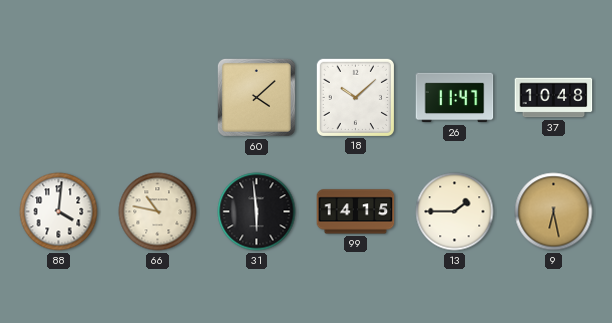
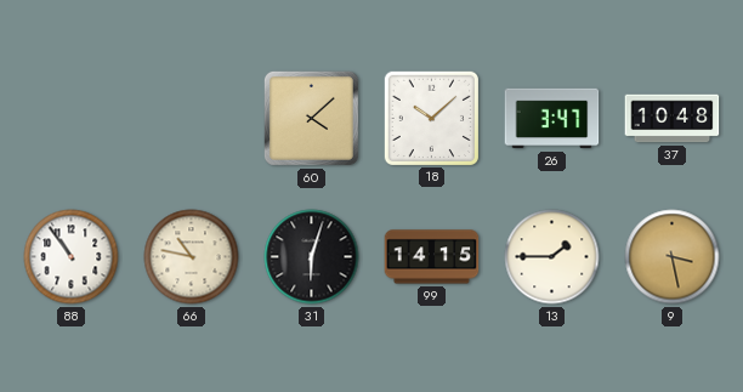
26: 11:47 -> 3:47
88: 4:01 -> 10:54
31: 5:59 -> 6:03
9: 6:28 -> 3:28
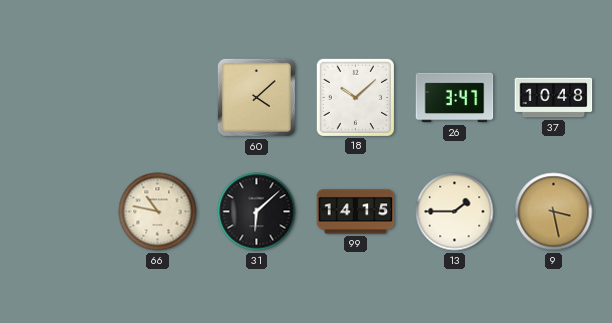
88: 10:54 -> none
31: 6:03 -> 6:08
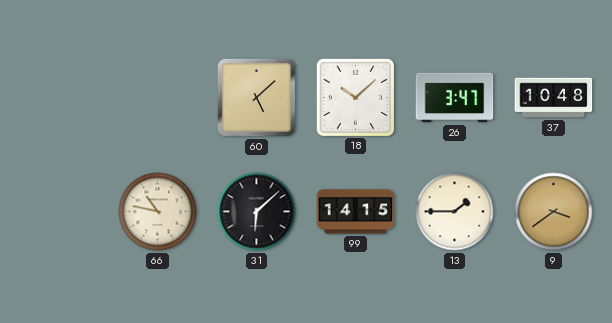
60: 4:08 -> 5:08
9: 3:28 -> 3:39
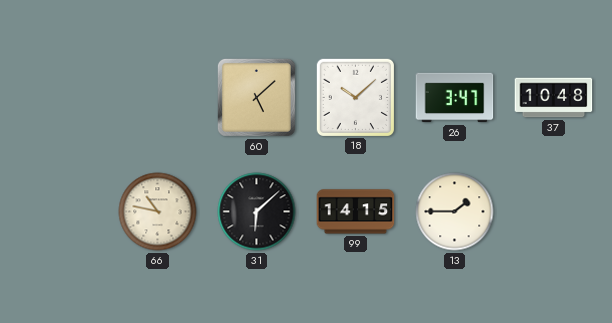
9: 3:39 -> none
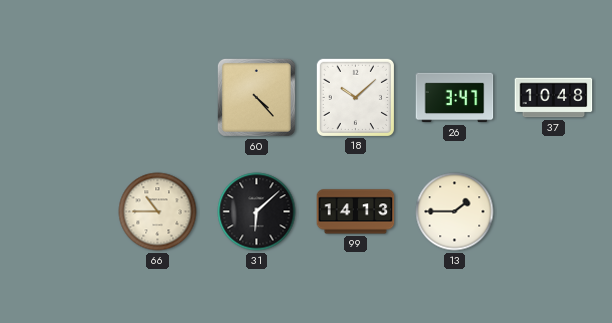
60: 5:08 -> 4:23
66: 10:47 -> 10:45
99: 14:15 -> 14:13
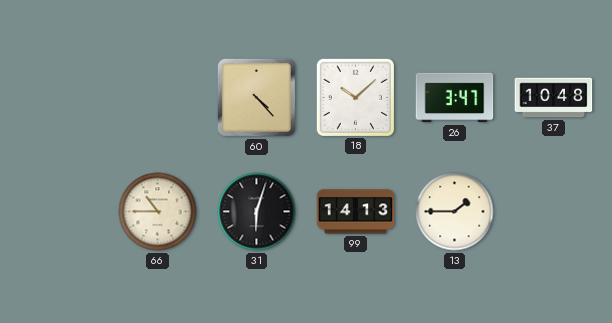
31: 6:08 -> 6:03
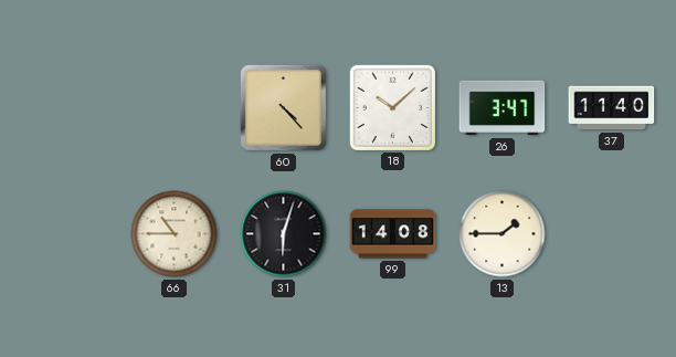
37: 10:48 -> 11:40
99: 14:13 -> 14:08
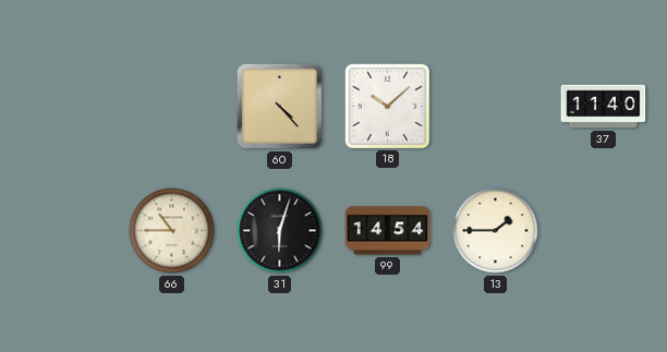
26: 3:47 -> none
99: 14:08 -> 14:54
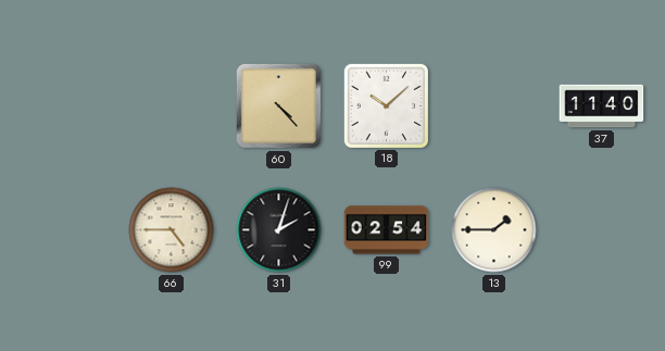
66: 10:45 -> 4:45
31: 6:03 -> 2:03
99: 14:54 -> 02:54
